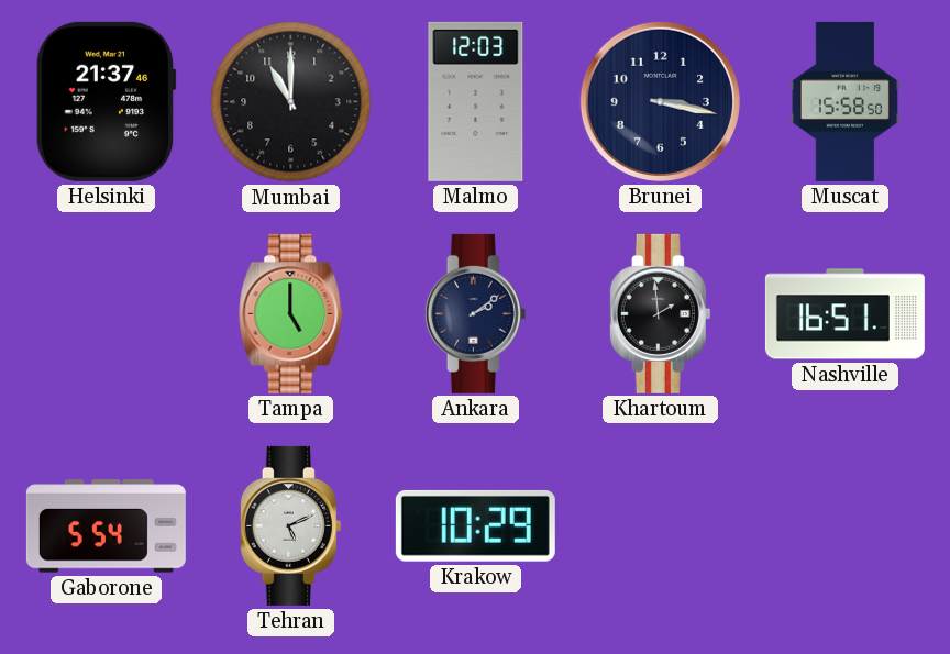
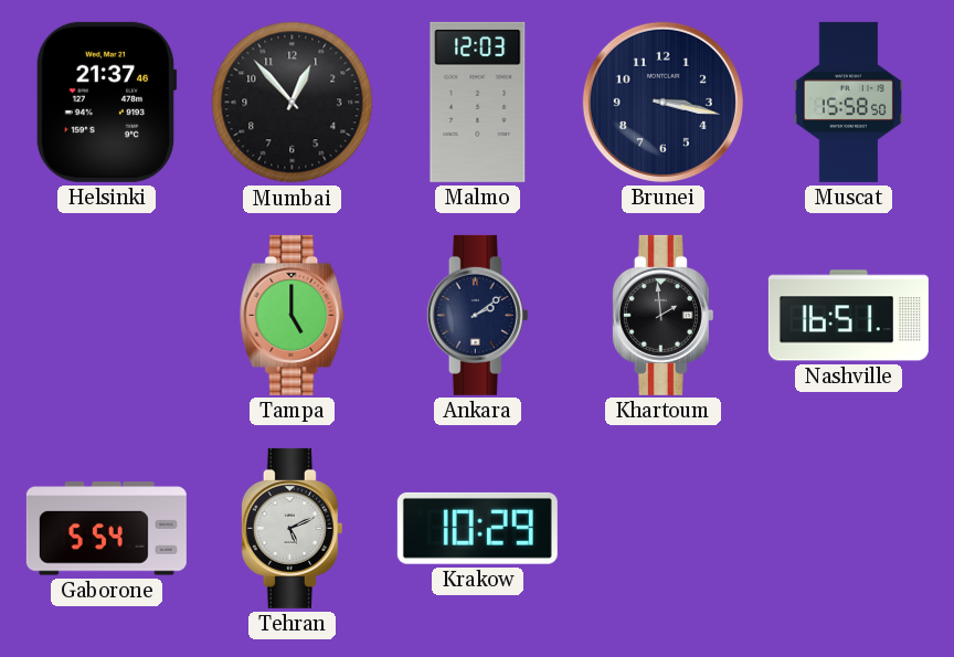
Mumbai: 11:00 -> 12:53
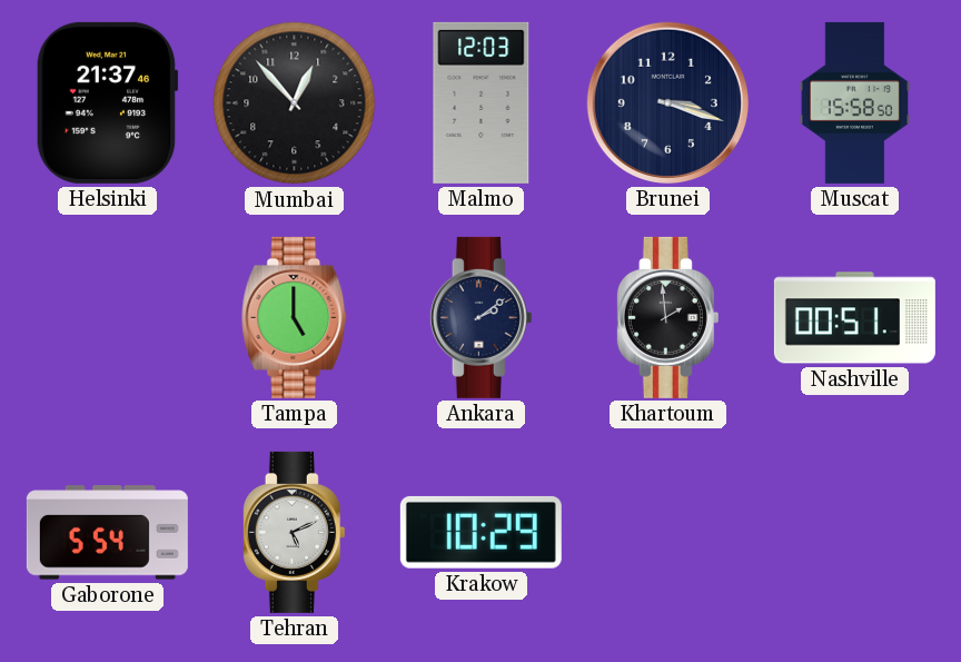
Brunei: 3:17 -> 3:18
Nashville: 16:51 -> 00:51
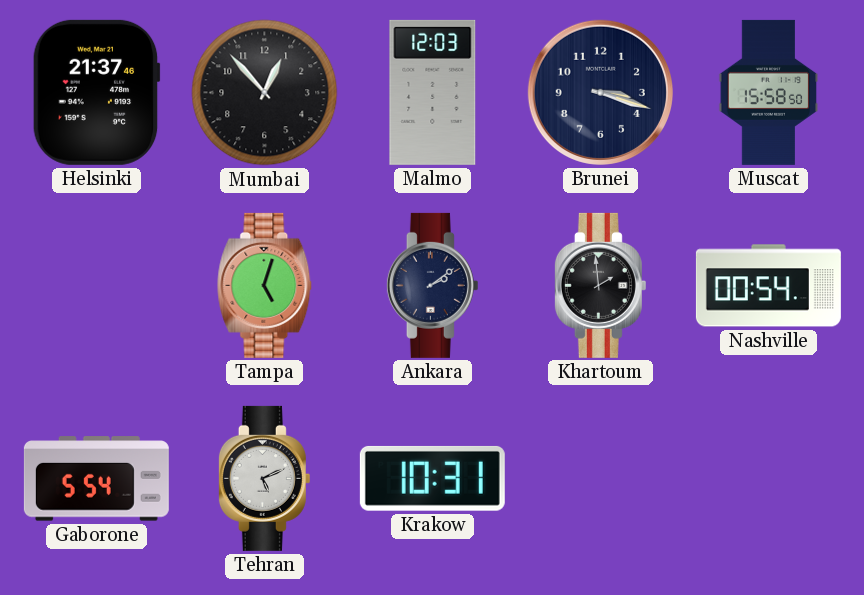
Tampa: 5:00 -> 5:03
Nashville: 00:51 -> 00:54
Krakow: 10:29 -> 10:31
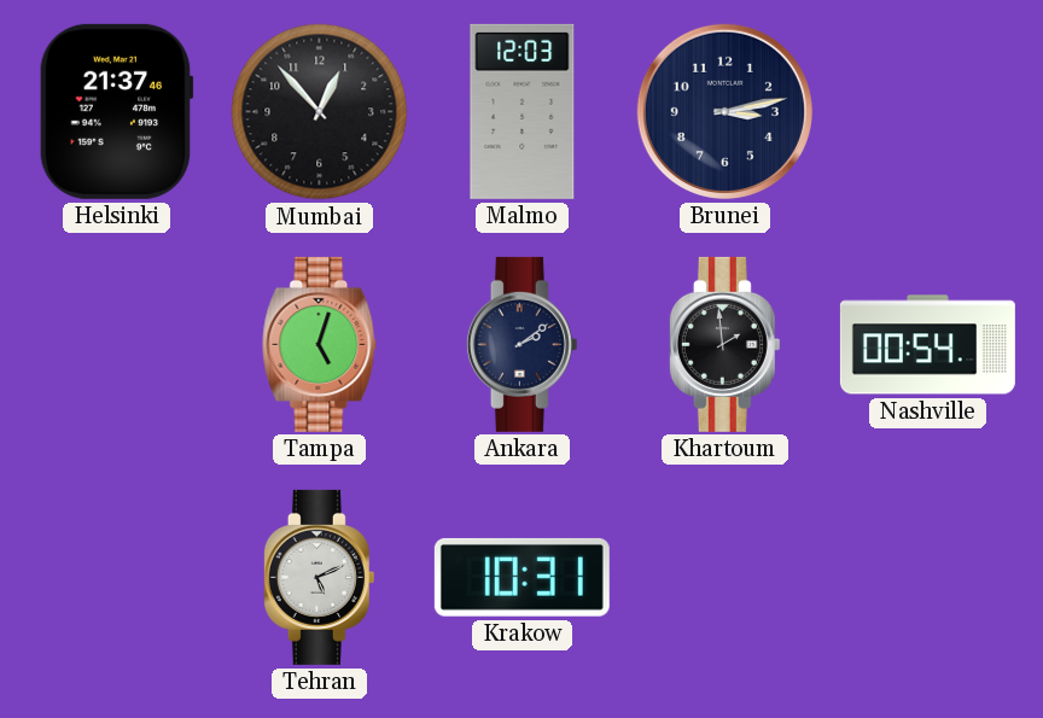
Brunei: 3:18 -> 3:13
Muscat: 15:58 -> none
Gaborone: 5:54 -> none
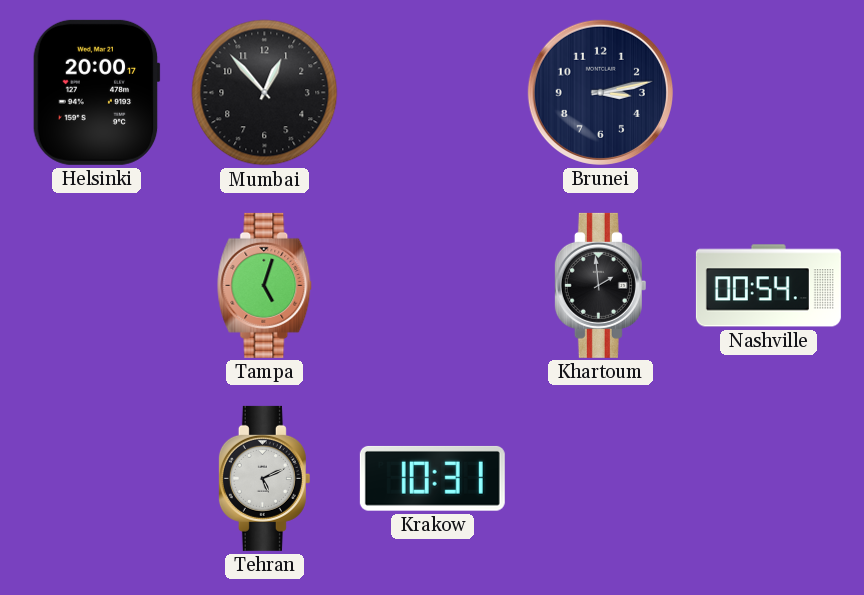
Helsinki: 21:37 -> 20:00
Malmo: 12:03 -> none
Ankara: 2:09 -> none
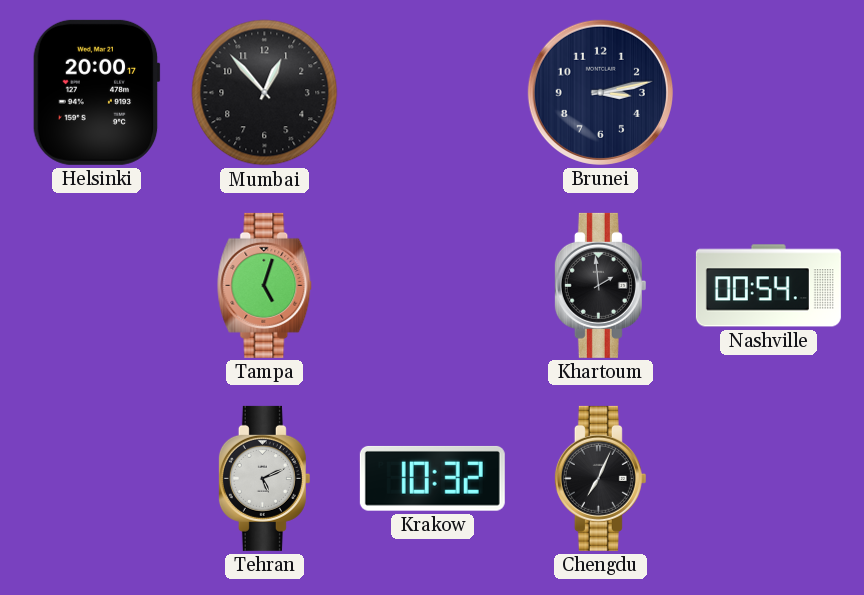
Krakow: 10:31 -> 10:32
Chengdu: none -> 7:04
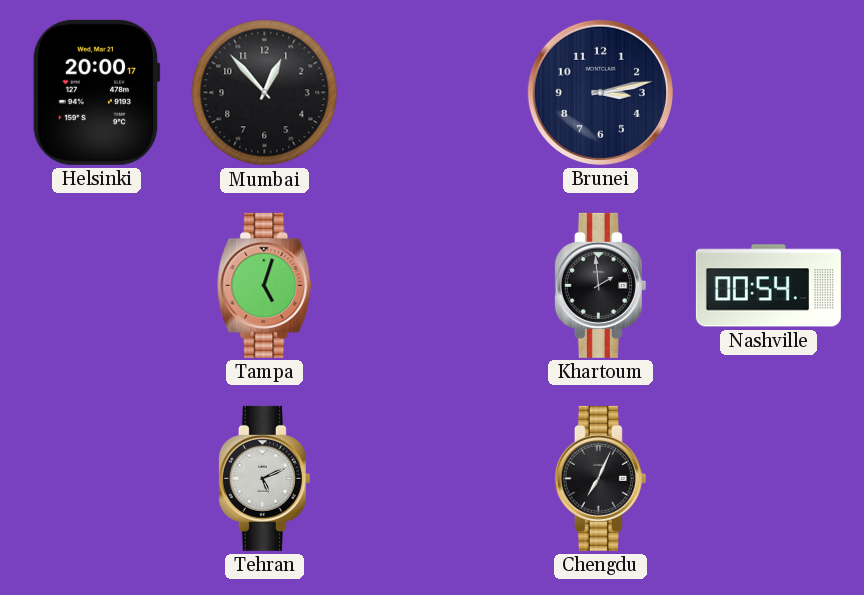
Krakow: 10:32 -> none
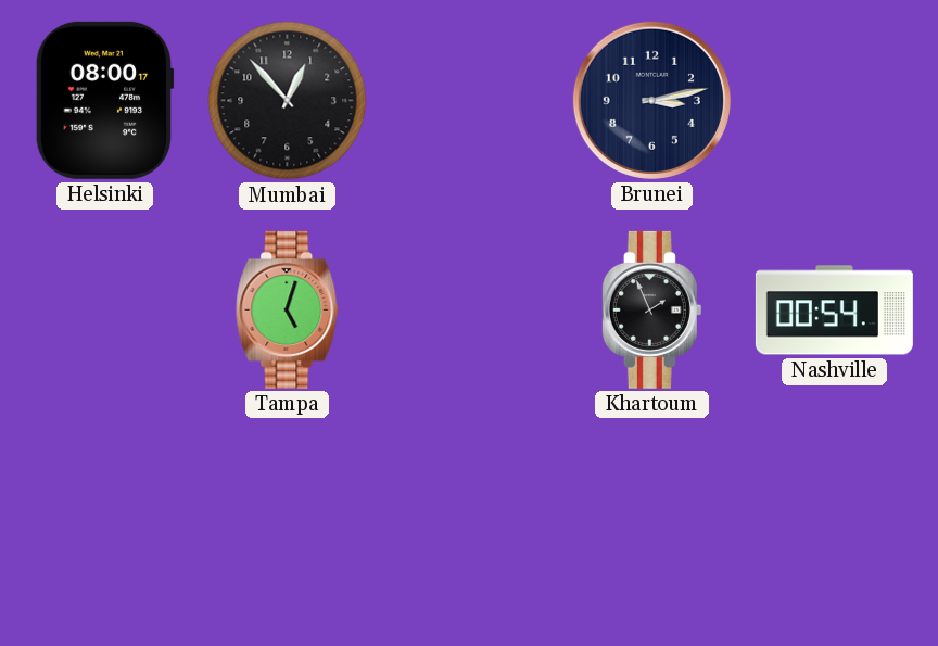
Helsinki: 20:00 -> 08:00
Khartoum: 1:59 -> 1:56
Tehran: 5:11 -> none
Chengdu: 7:04 -> none
